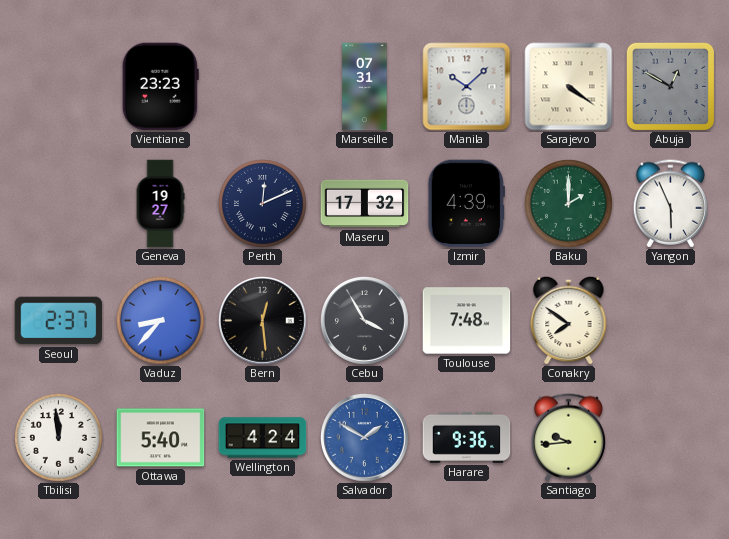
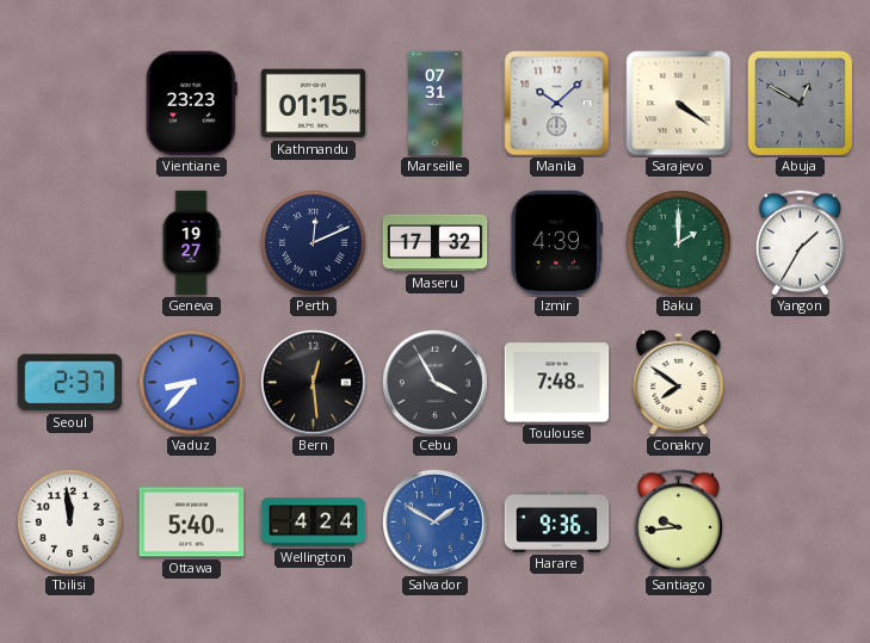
Kathmandu: none -> 01:15
Yangon: 5:56 -> 1:35
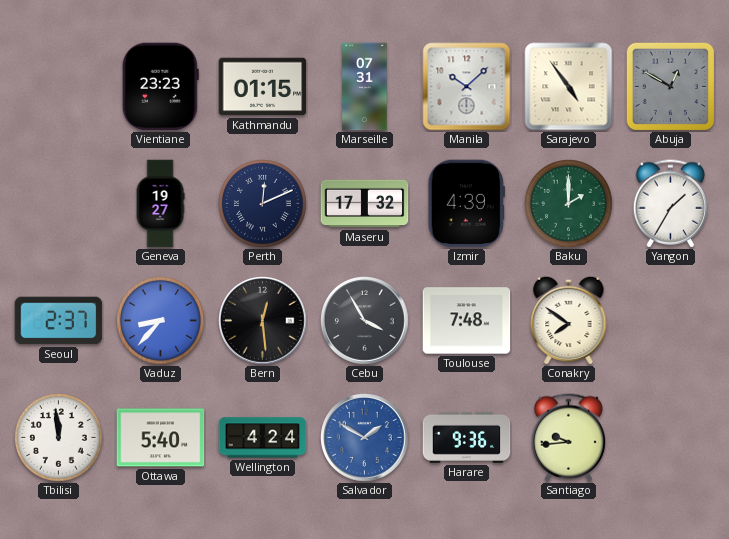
Sarajevo: 4:21 -> 4:54
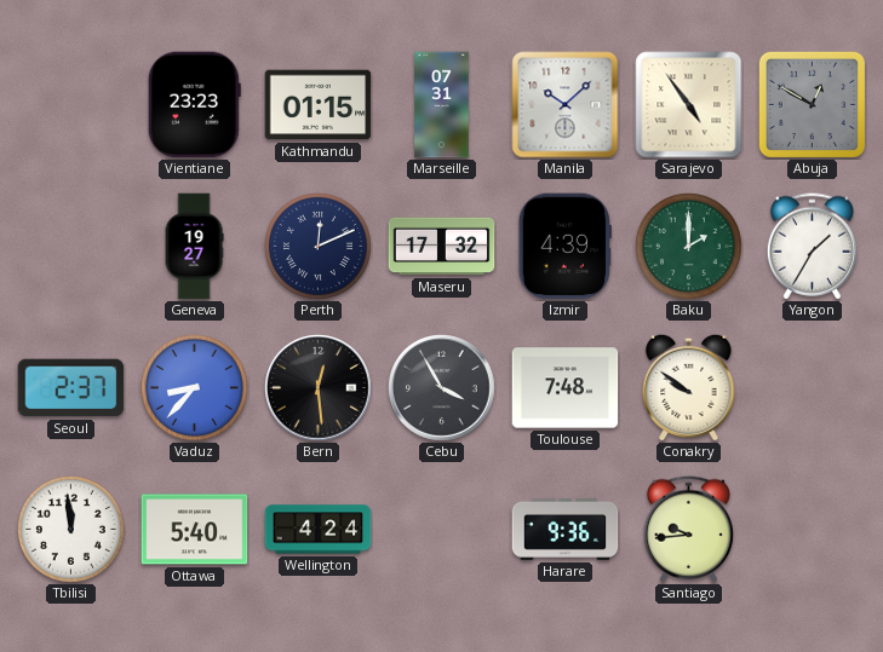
Conakry: 7:51 -> 9:51
Salvador: 1:50 -> none
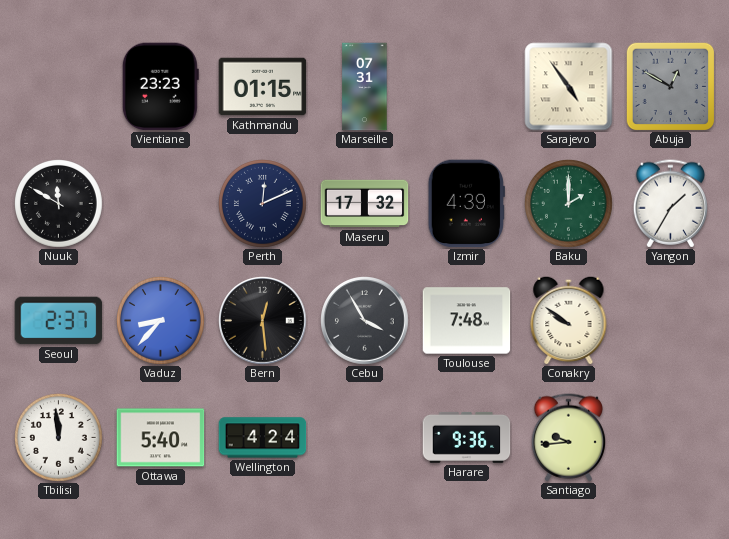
Manila: 10:08 -> none
Nuuk: none -> 11:50
Geneva: 19:27 -> none
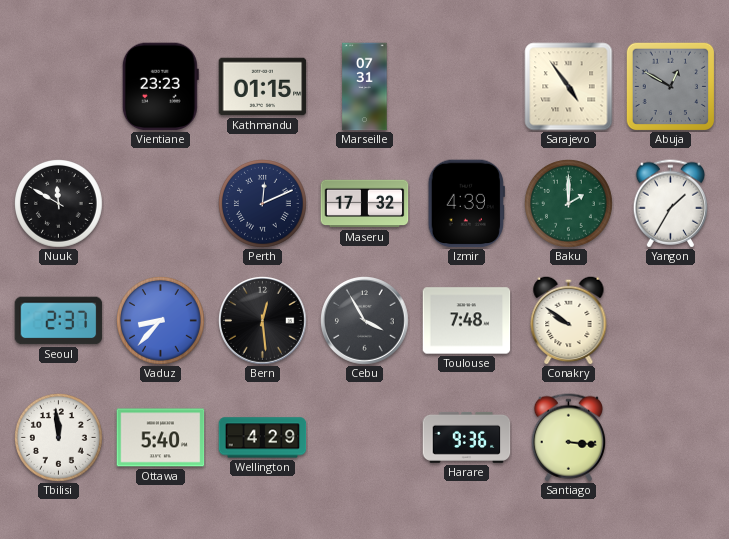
Wellington: 4:24 -> 4:29
Santiago: 9:44 -> 3:16
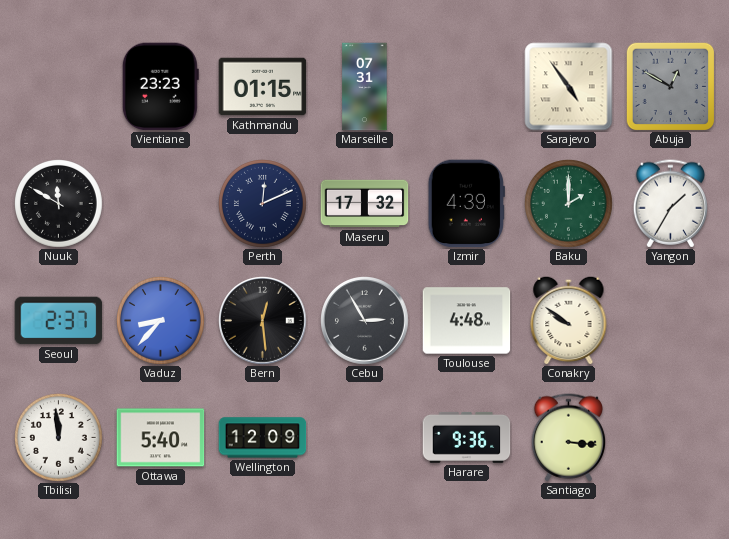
Cebu: 3:55 -> 2:55
Toulouse: 7:48 -> 4:48
Wellington: 4:29 -> 12:09
